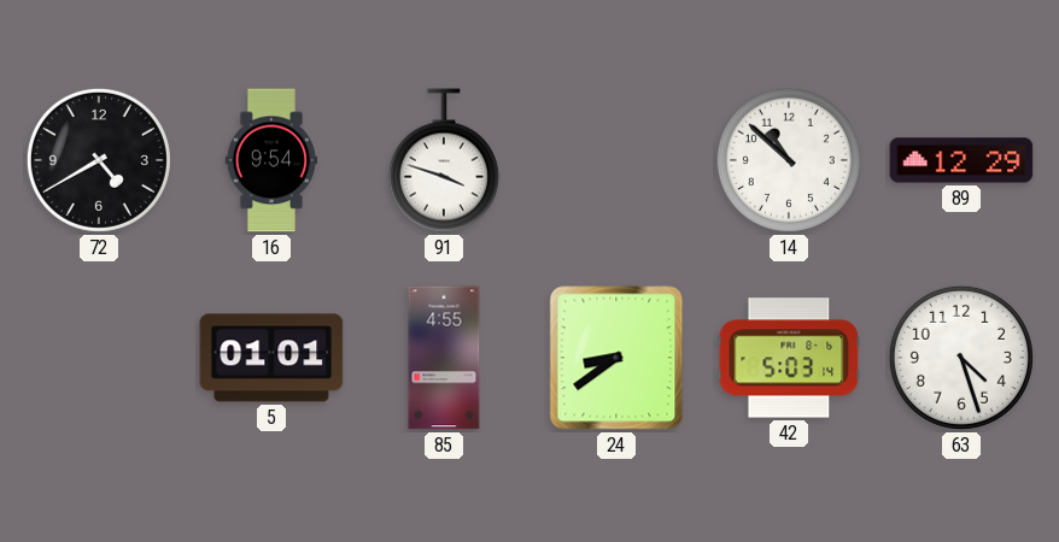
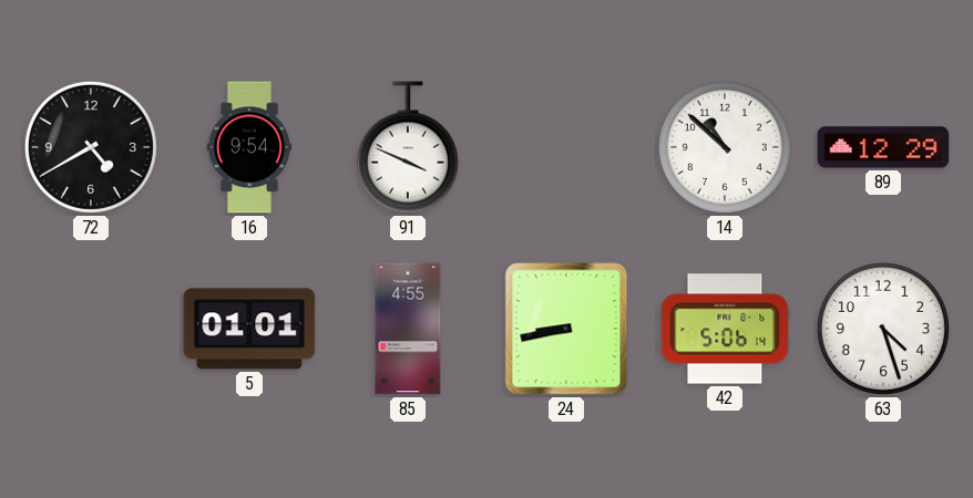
91: 3:48 -> 3:49
24: 8:39 -> 8:43
42: 5:03 -> 5:06
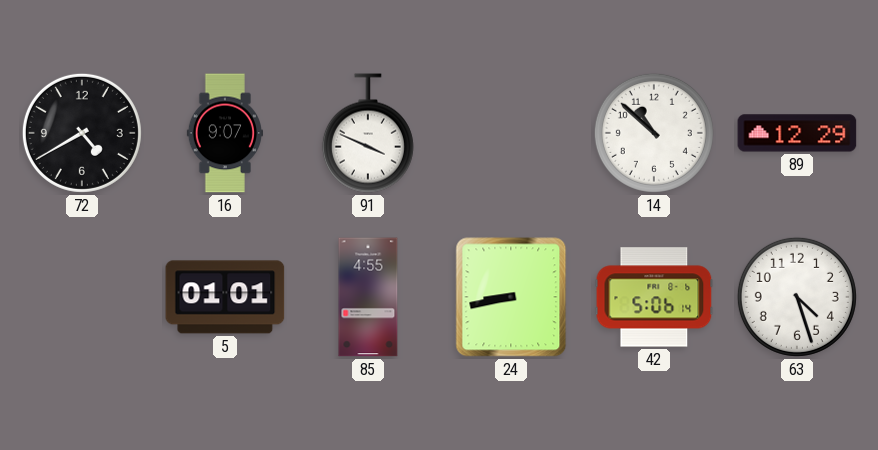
16: 9:54 -> 9:07
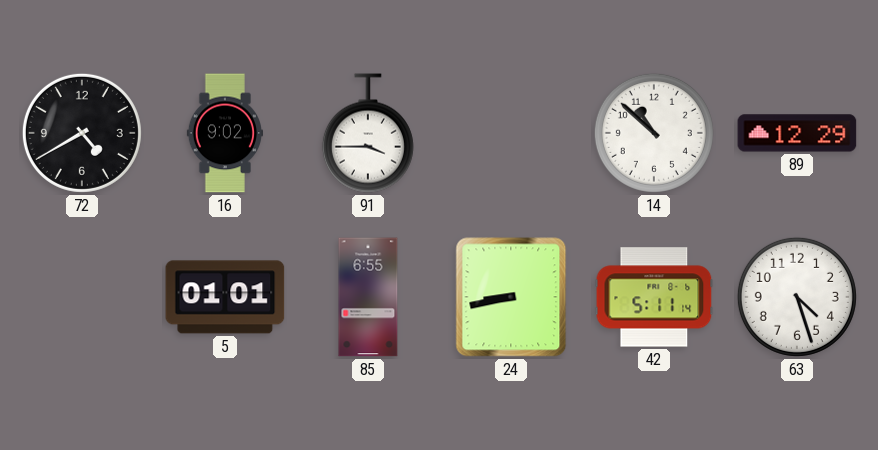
16: 9:07 -> 9:02
91: 3:49 -> 3:45
85: 4:55 -> 6:55
42: 5:06 -> 5:11
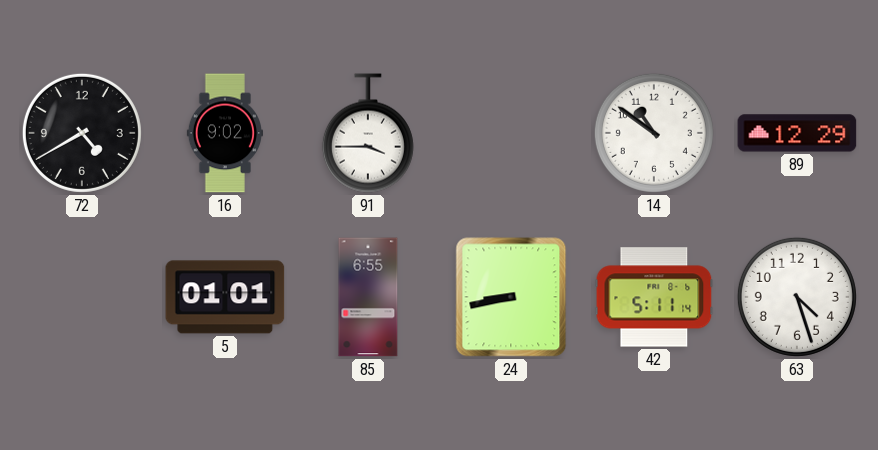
14: 10:52 -> 10:51
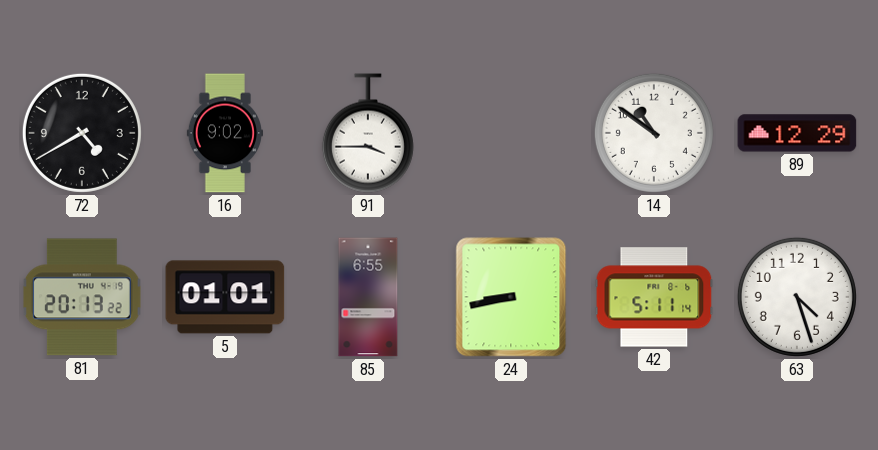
81: none -> 20:13
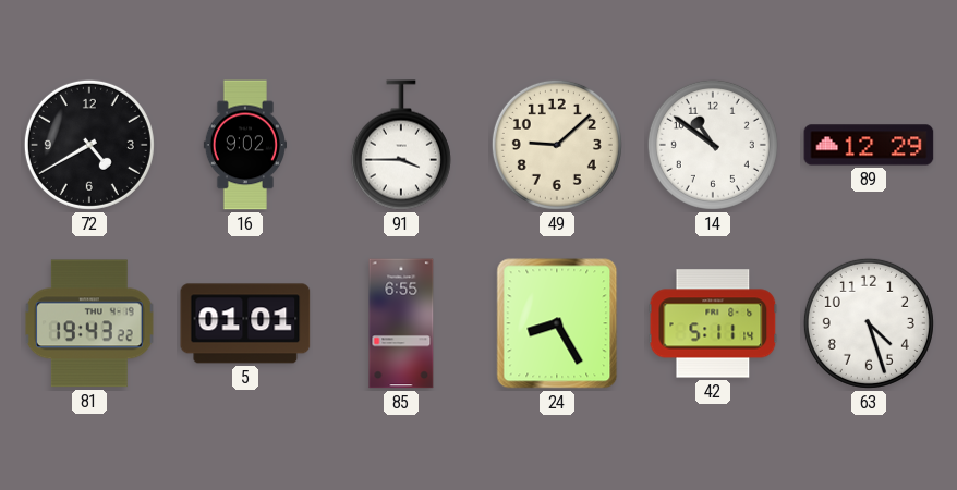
49: none -> 9:08
81: 20:13 -> 19:43
24: 8:43 -> 8:25
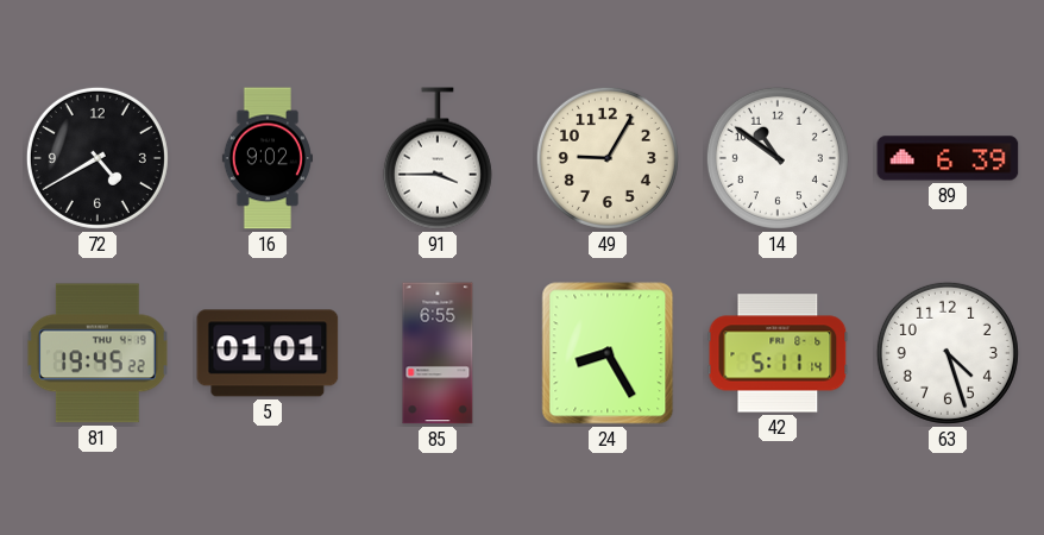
49: 9:08 -> 9:05
89: 12:29 -> 6:39
81: 19:43 -> 19:45
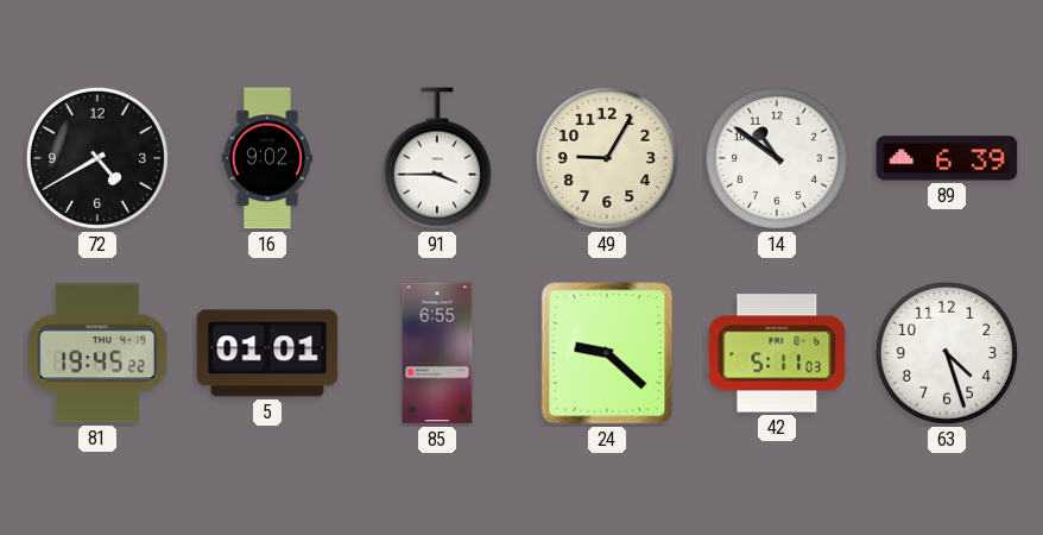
24: 8:25 -> 9:22
42: 5:11:14 -> 5:11:03
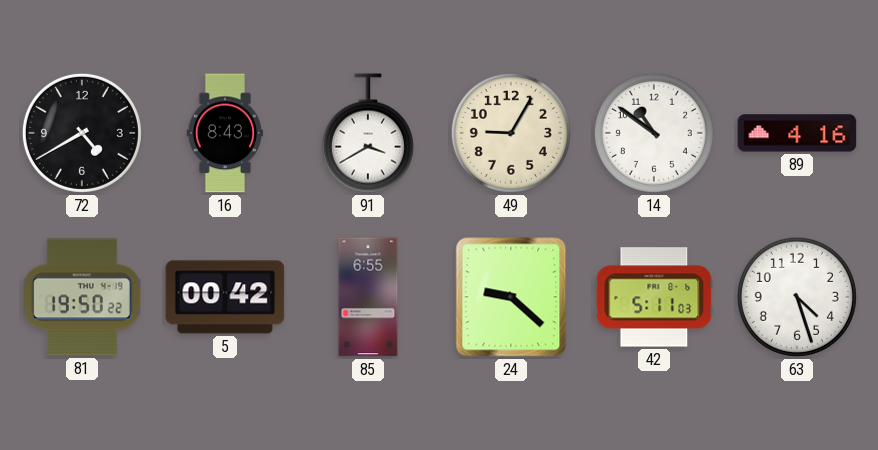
16: 9:02 -> 8:43
91: 3:45 -> 3:40
89: 6:39 -> 4:16
81: 19:45 -> 19:50
5: 01:01 -> 00:42
